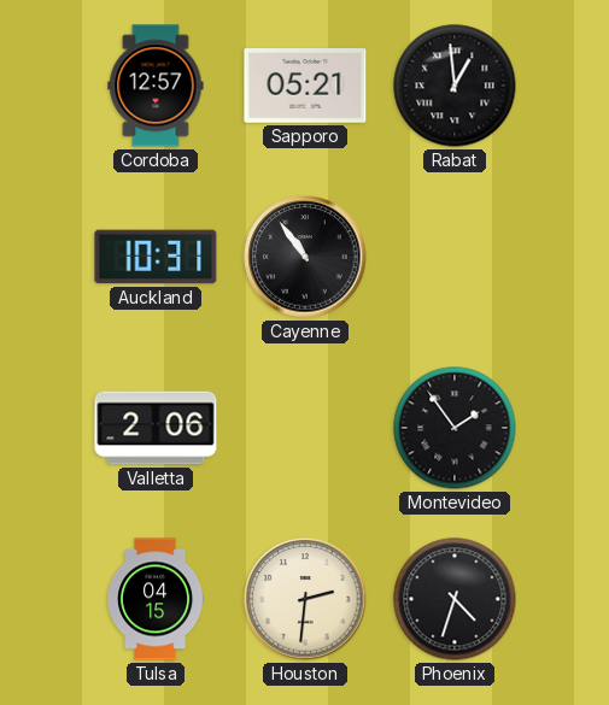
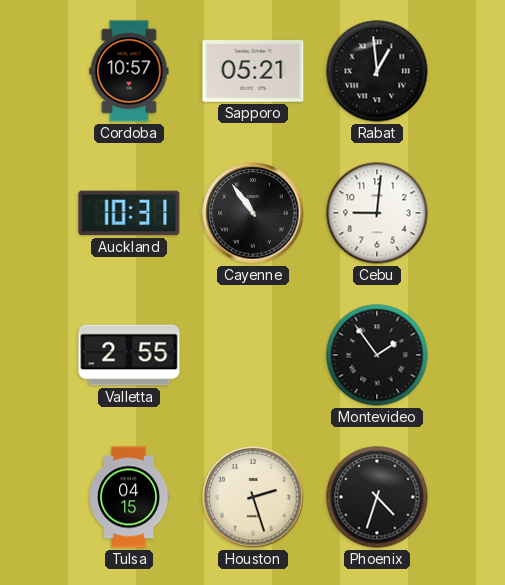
Cordoba: 12:57 -> 10:57
Cebu: none -> 9:01
Valletta: 2:06 -> 2:55
Houston: 2:31 -> 2:27
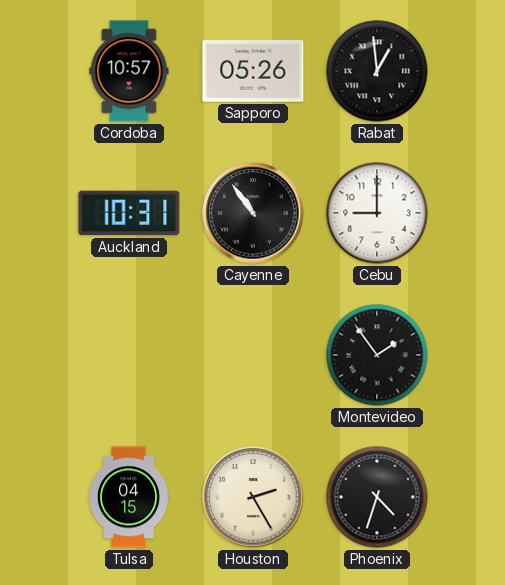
Sapporo: 05:21 -> 05:26
Cebu: 9:01 -> 9:00
Valletta: 2:55 -> none
Houston: 2:27 -> 2:25
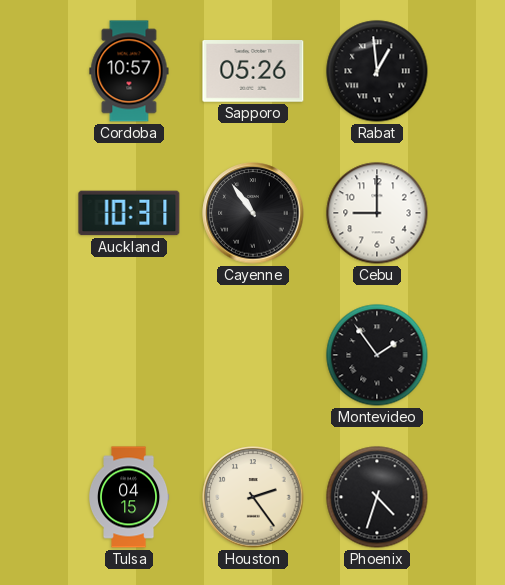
Houston: 2:25 -> 2:24
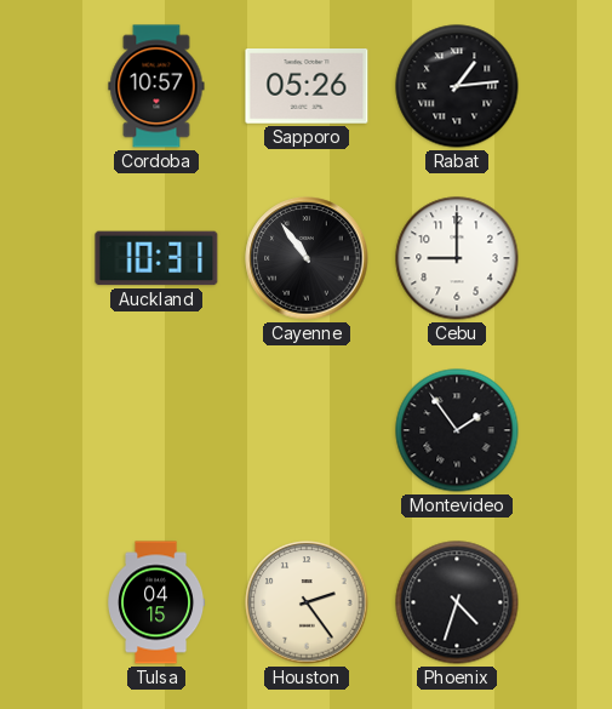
Rabat: 12:59 -> 1:14
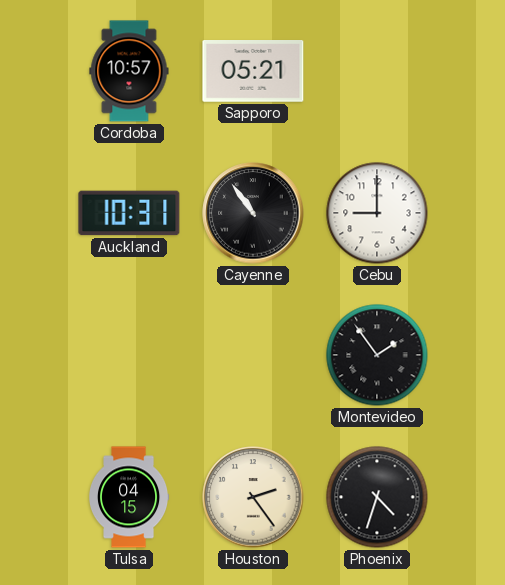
Sapporo: 05:26 -> 05:21
Rabat: 1:14 -> none
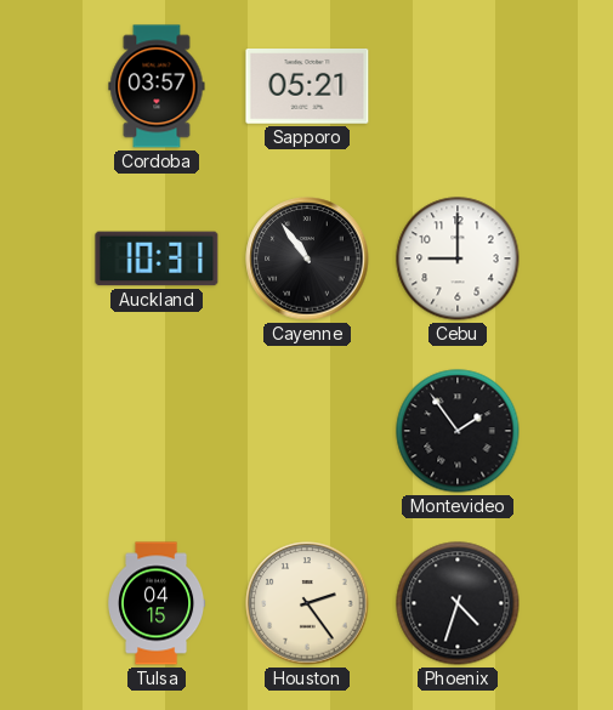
Cordoba: 10:57 -> 03:57
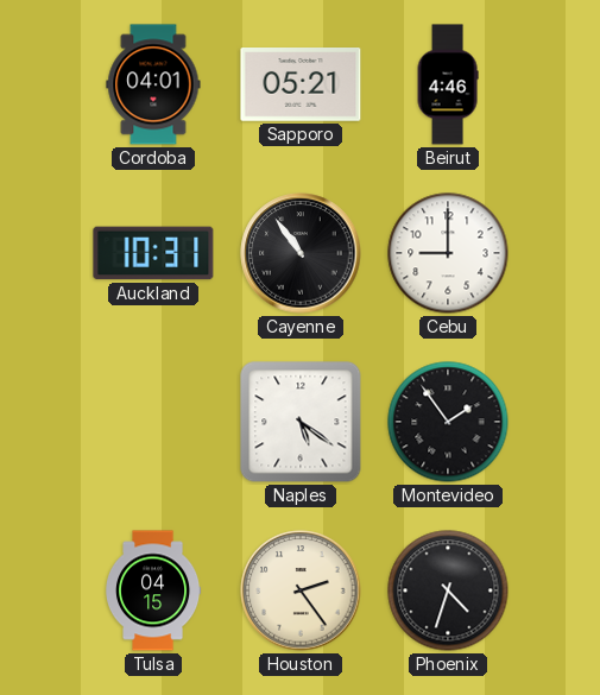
Cordoba: 03:57 -> 04:01
Beirut: none -> 4:46
Naples: none -> 5:21
